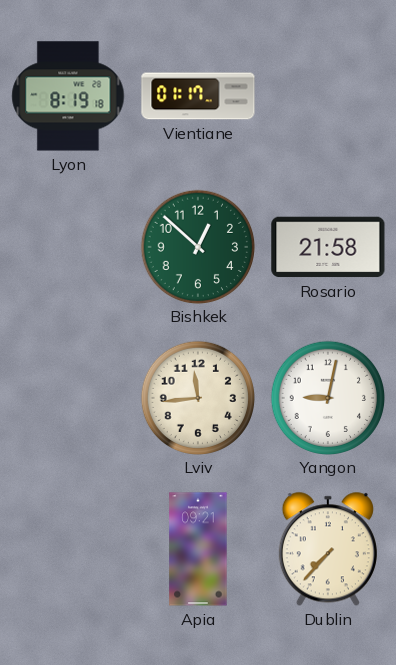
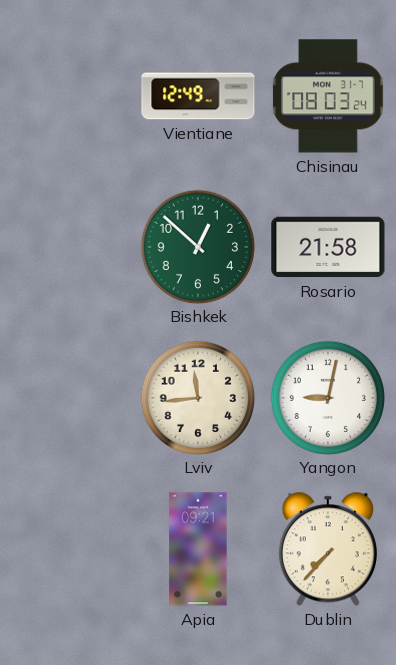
Lyon: 8:19 -> none
Vientiane: 01:17 -> 12:49
Chisinau: none -> 08:03
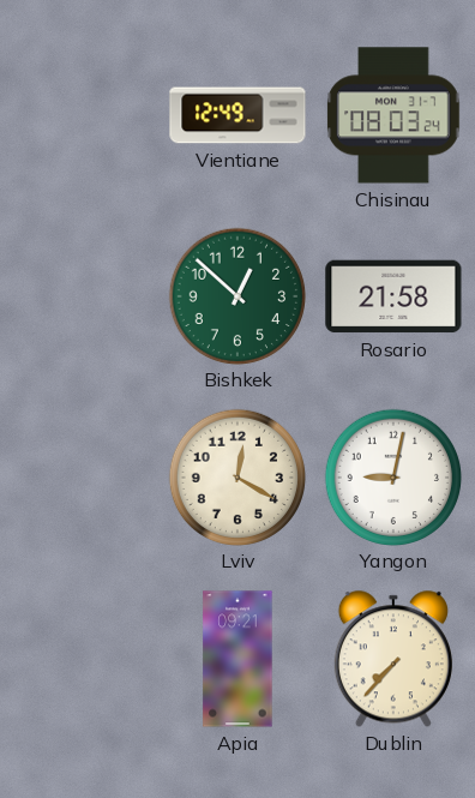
Lviv: 11:44 -> 12:20
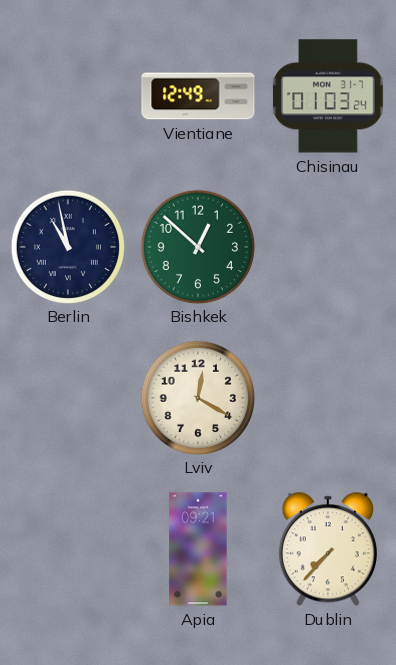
Chisinau: 08:03 -> 01:03
Berlin: none -> 10:58
Rosario: 21:58 -> none
Yangon: 9:02 -> none
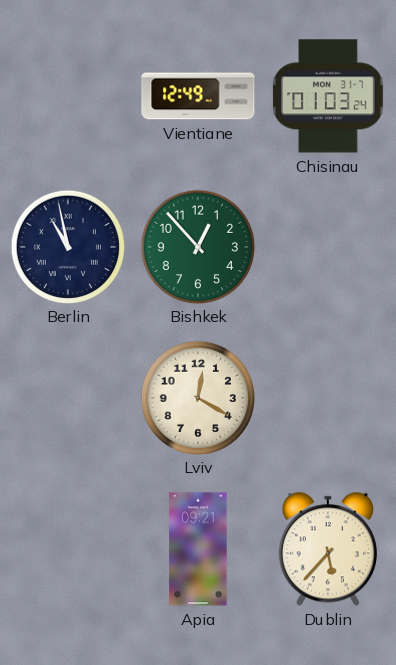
Bishkek: 12:52 -> 12:53
Dublin: 7:37 -> 5:37
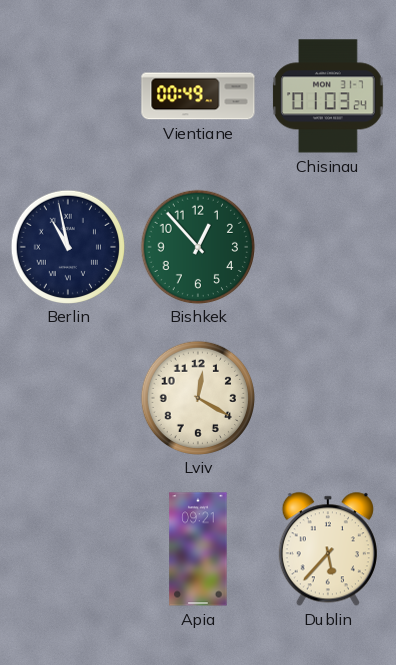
Vientiane: 12:49 -> 00:49
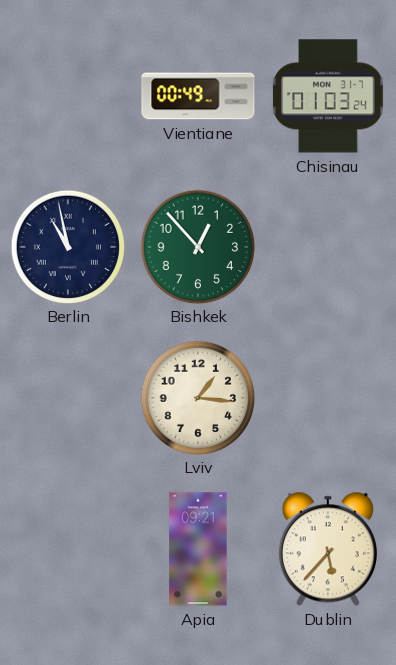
Lviv: 12:20 -> 1:16
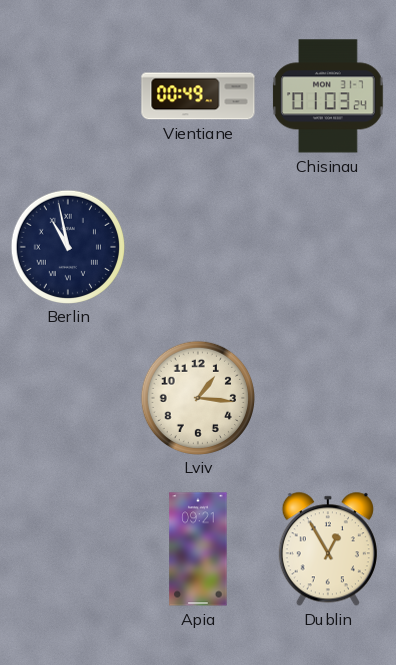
Bishkek: 12:53 -> none
Dublin: 5:37 -> 12:55
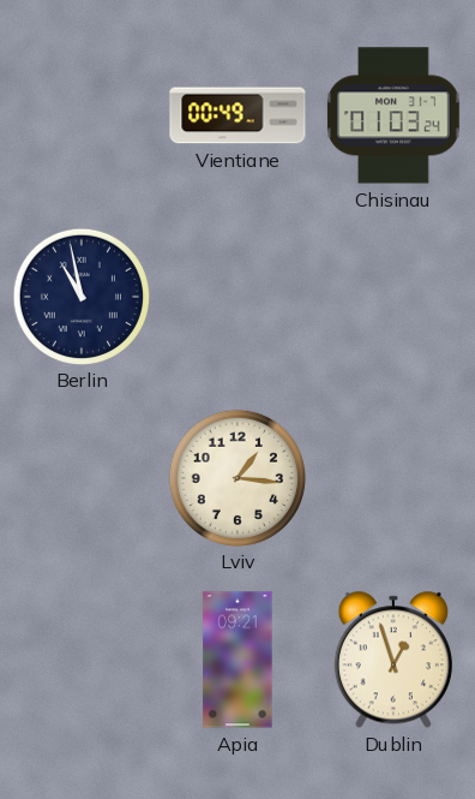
Dublin: 12:55 -> 12:57
